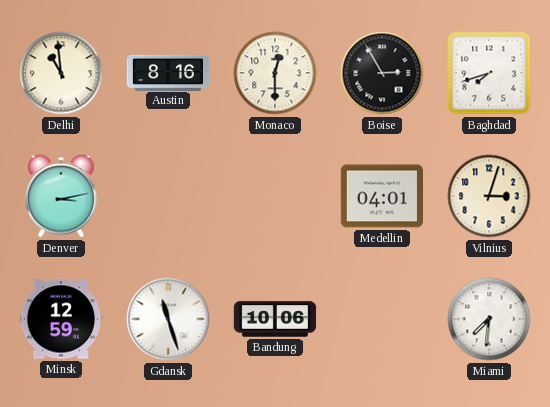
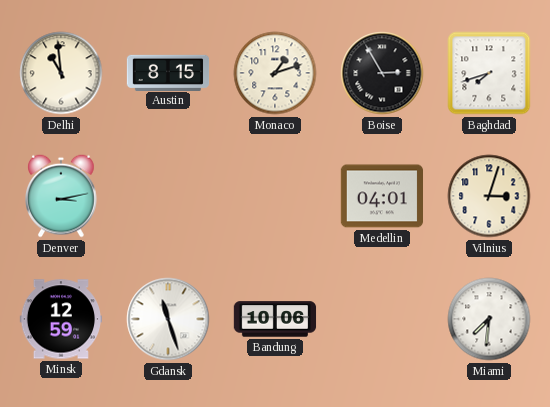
Austin: 8:16 -> 8:15
Monaco: 12:30 -> 1:12
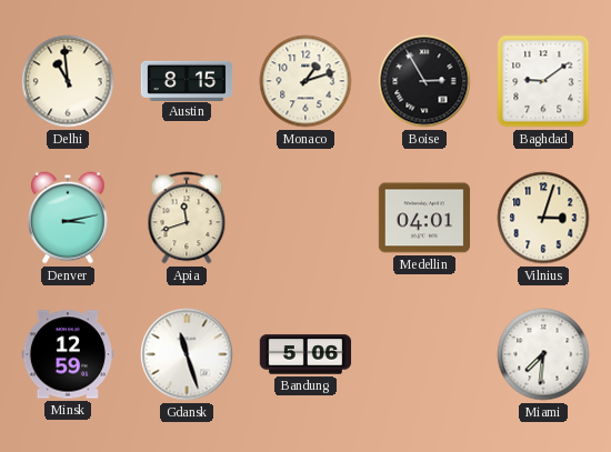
Baghdad: 7:42 -> 9:09
Apia: none -> 11:42
Bandung: 10:06 -> 5:06
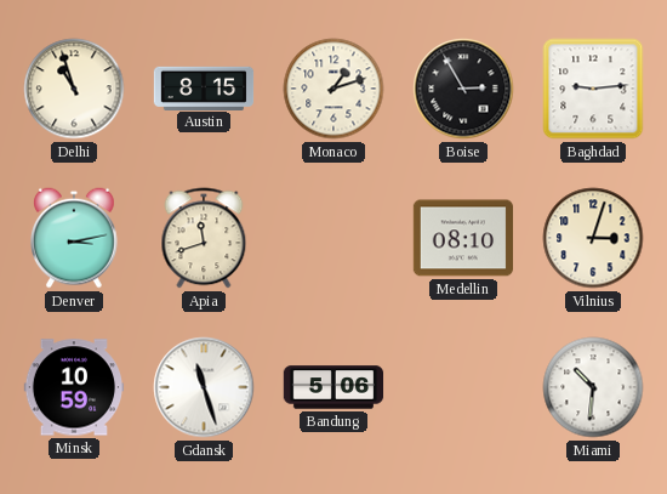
Delhi: 10:59 -> 10:57
Baghdad: 9:09 -> 9:14
Medellin: 04:01 -> 08:10
Minsk: 12:59 -> 10:59
Miami: 7:31 -> 10:31
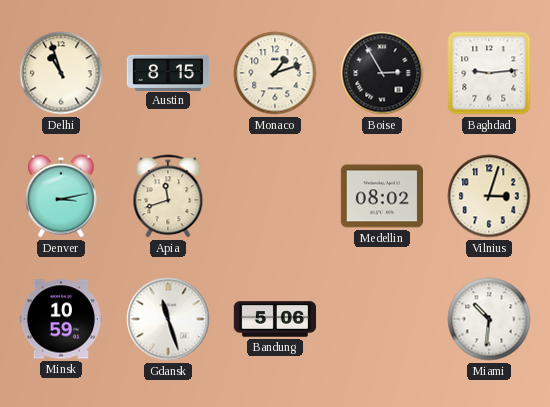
Medellin: 08:10 -> 08:02
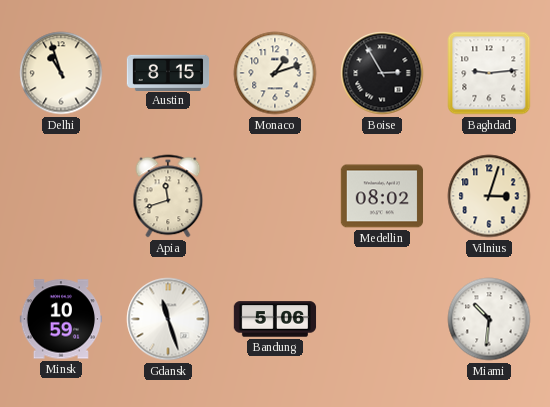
Denver: 3:13 -> none
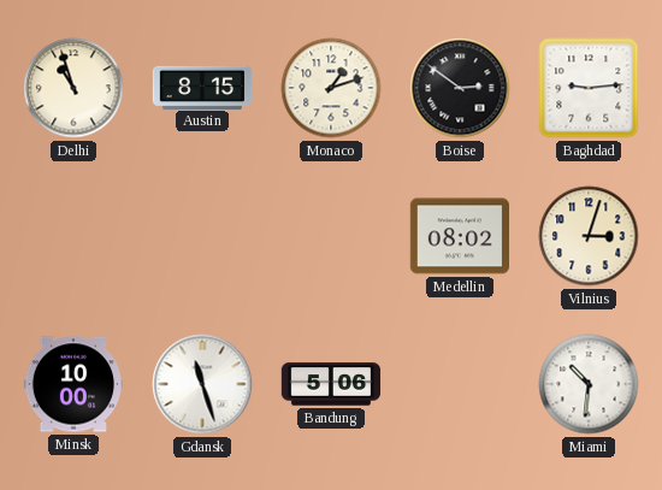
Boise: 2:55 -> 2:51
Apia: 11:42 -> none
Minsk: 10:59 -> 10:00
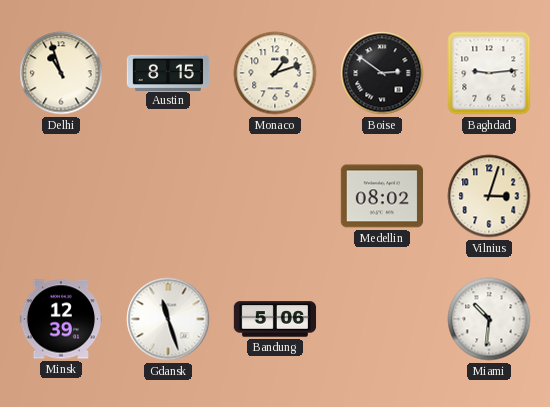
Minsk: 10:00 -> 12:39
